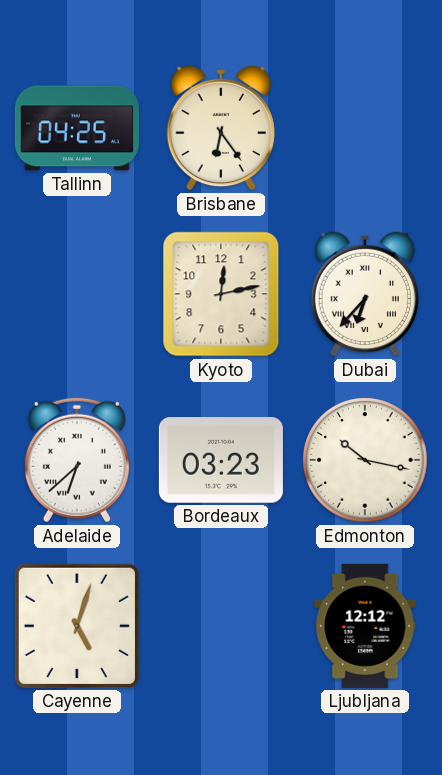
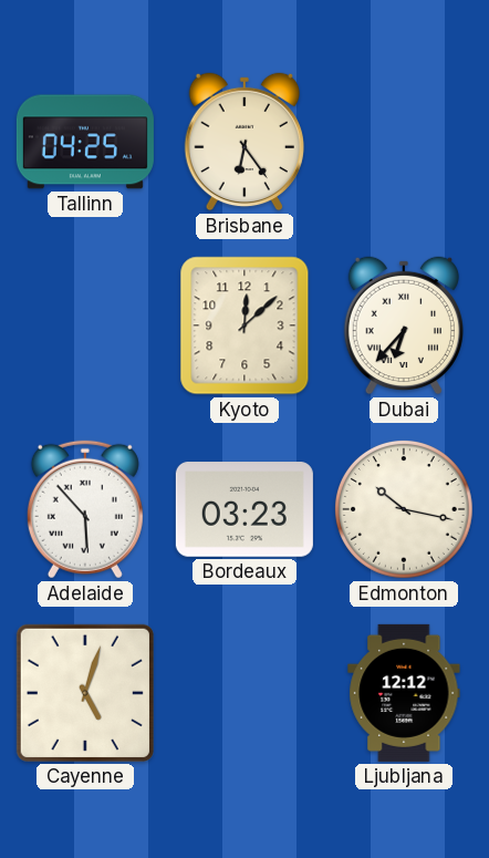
Kyoto: 12:13 -> 12:08
Adelaide: 6:38 -> 5:53
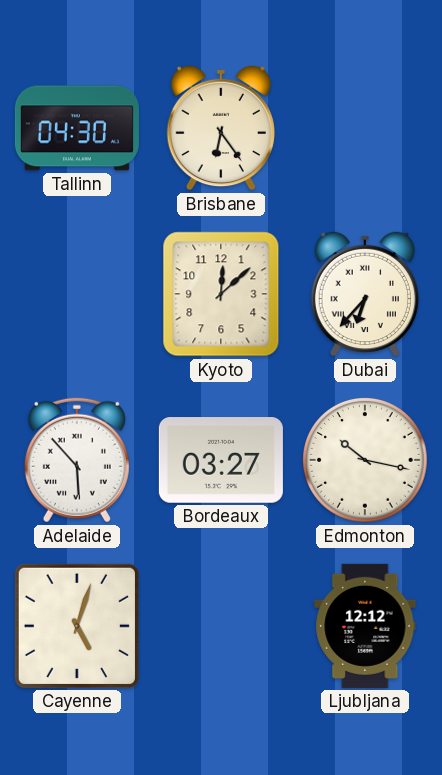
Tallinn: 04:25 -> 04:30
Bordeaux: 03:23 -> 03:27
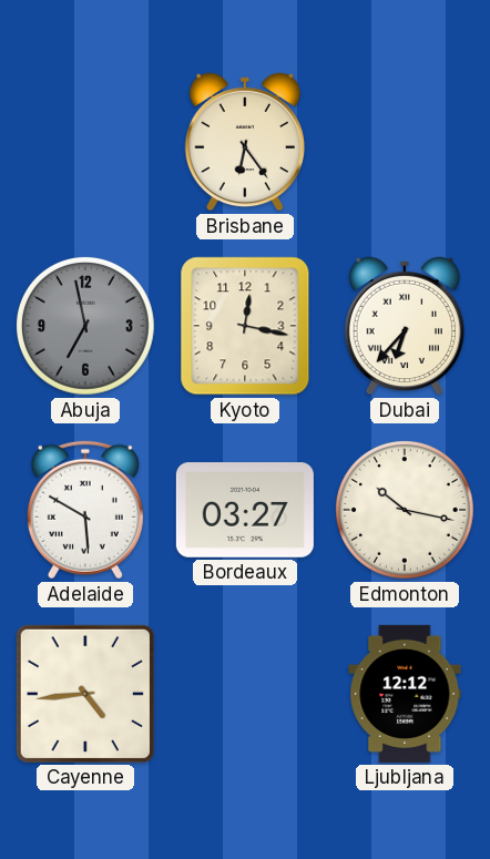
Tallinn: 04:30 -> none
Abuja: none -> 6:58
Kyoto: 12:08 -> 12:17
Adelaide: 5:53 -> 5:50
Cayenne: 5:03 -> 4:44
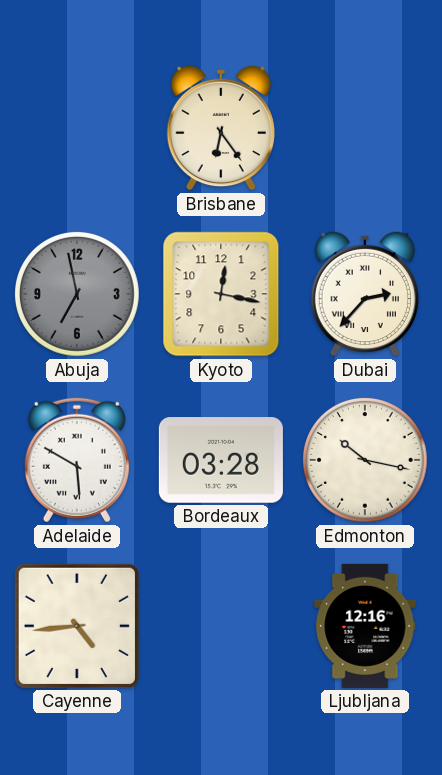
Dubai: 6:37 -> 2:37
Bordeaux: 03:27 -> 03:28
Ljubljana: 12:12 -> 12:16
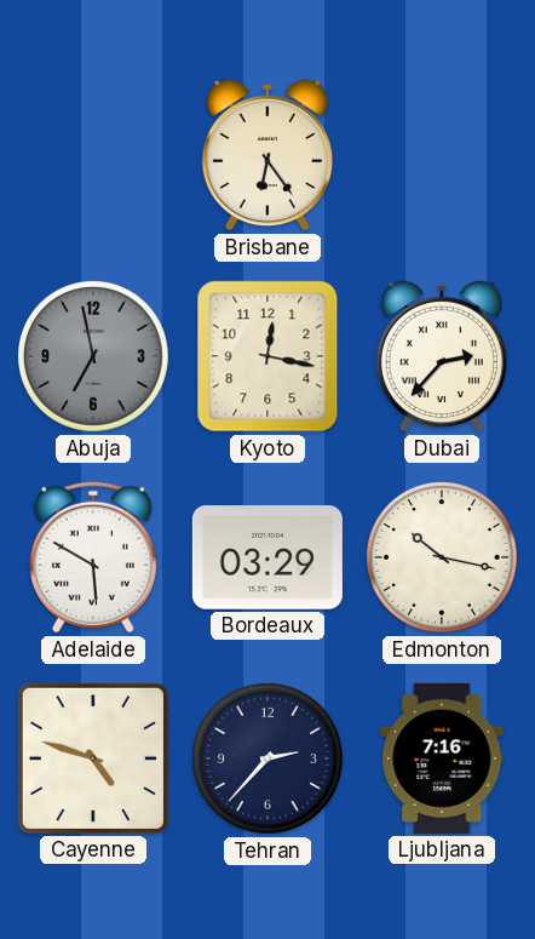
Bordeaux: 03:28 -> 03:29
Cayenne: 4:44 -> 4:48
Tehran: none -> 2:37
Ljubljana: 12:16 -> 7:16
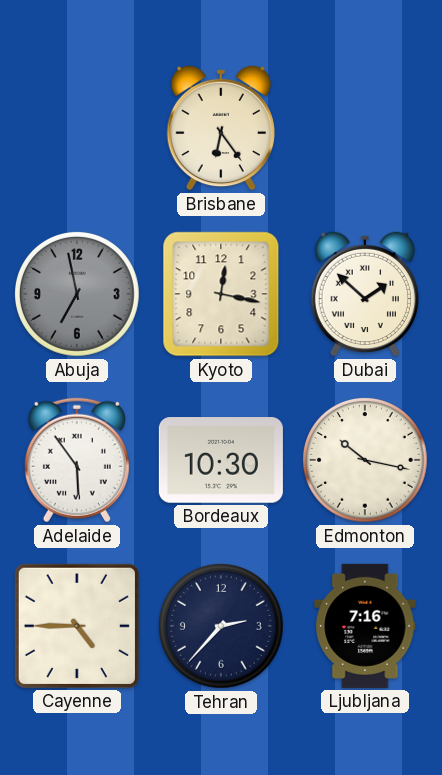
Dubai: 2:37 -> 1:52
Adelaide: 5:50 -> 5:54
Bordeaux: 03:29 -> 10:30
Cayenne: 4:48 -> 4:45
